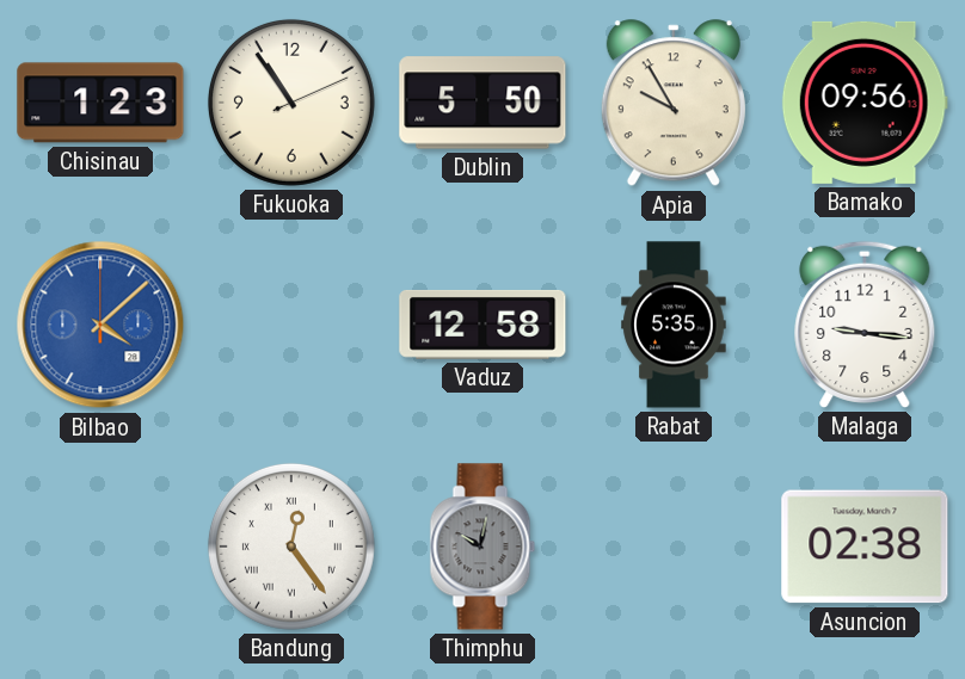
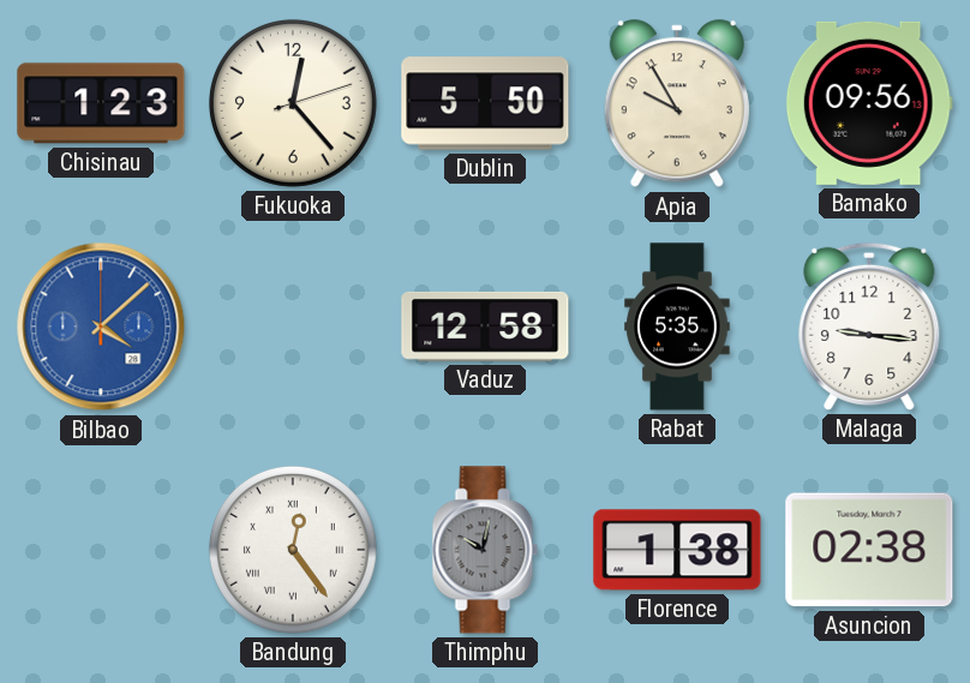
Fukuoka: 10:54 -> 12:23
Florence: none -> 1:38
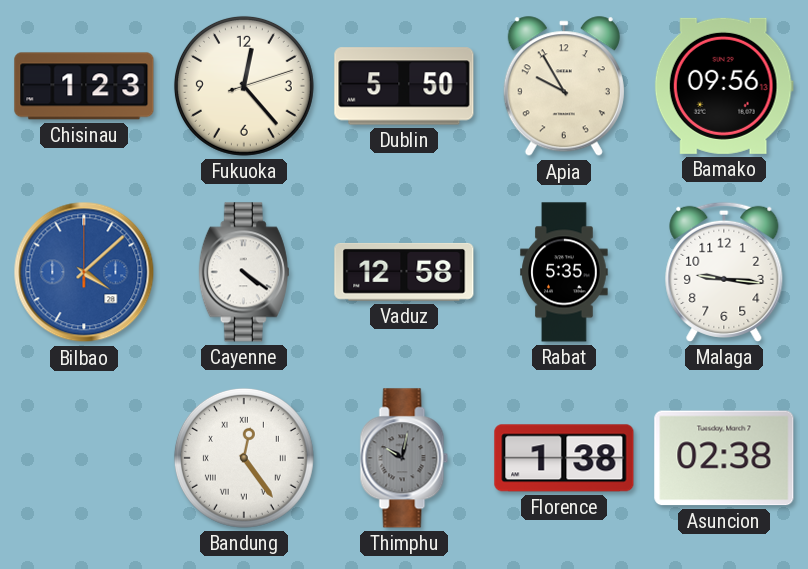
Cayenne: none -> 4:21
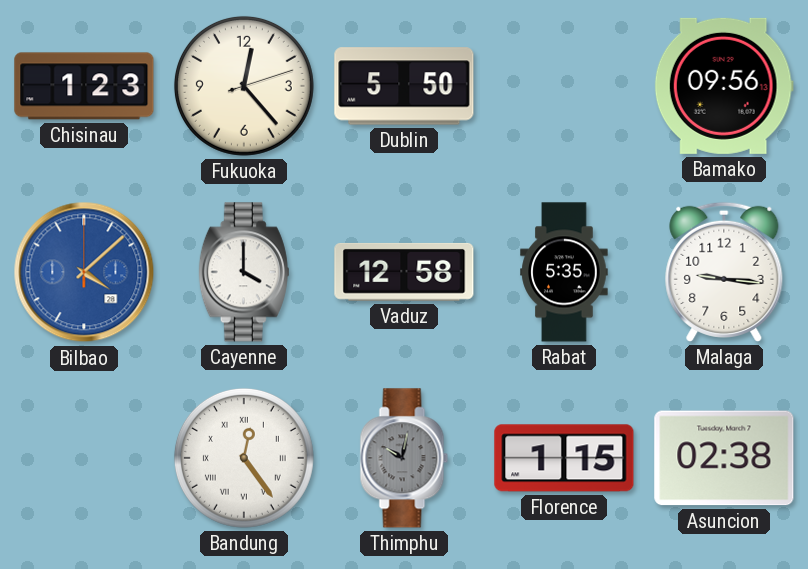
Apia: 9:55 -> none
Cayenne: 4:21 -> 4:00
Florence: 1:38 -> 1:15
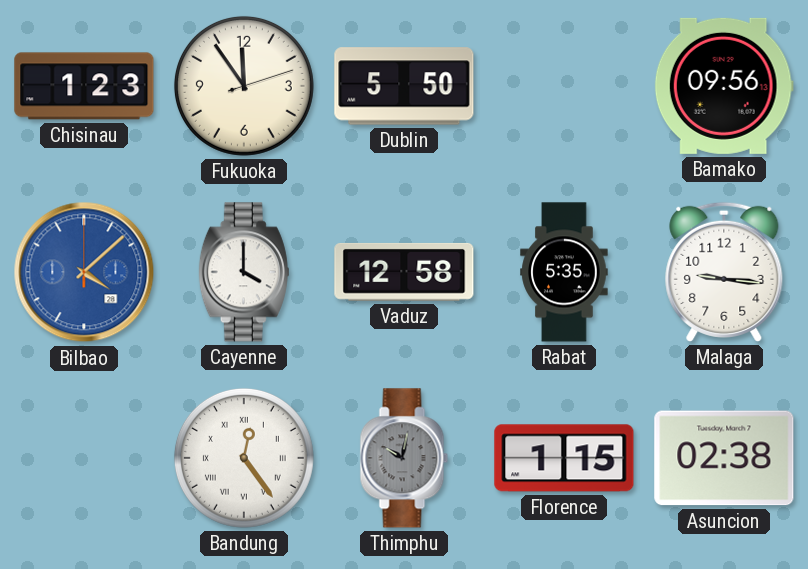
Fukuoka: 12:23 -> 11:54
